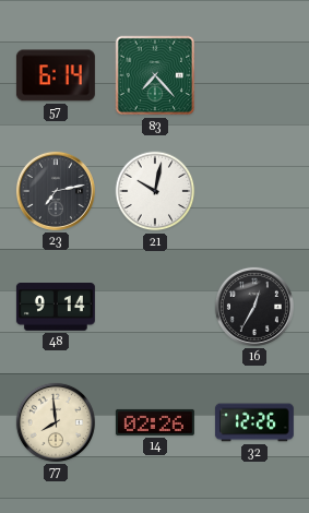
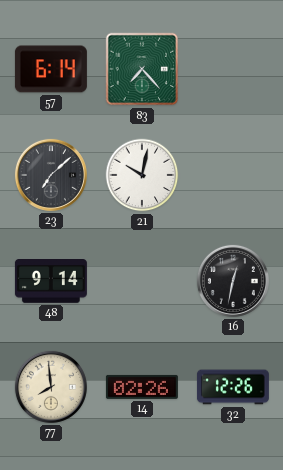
23: 7:13 -> 7:08
16: 12:35 -> 12:32
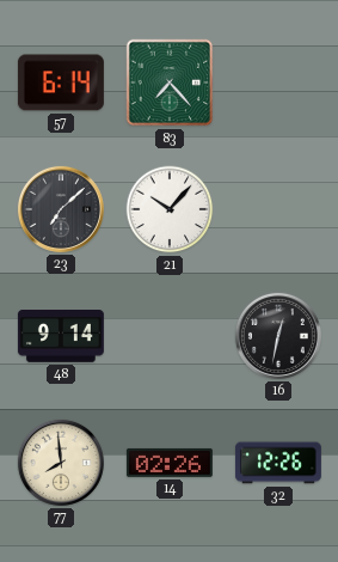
21: 10:02 -> 10:07
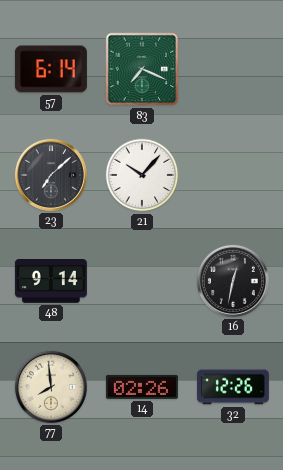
83: 7:23 -> 7:19
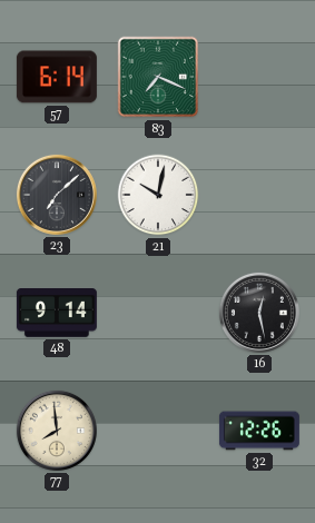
21: 10:07 -> 10:02
16: 12:32 -> 12:28
14: 02:26 -> none
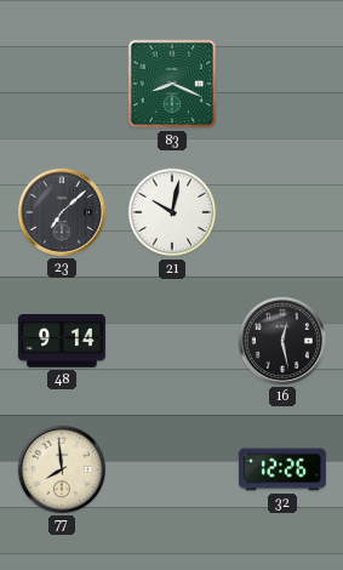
57: 6:14 -> none
83: 7:19 -> 8:19
